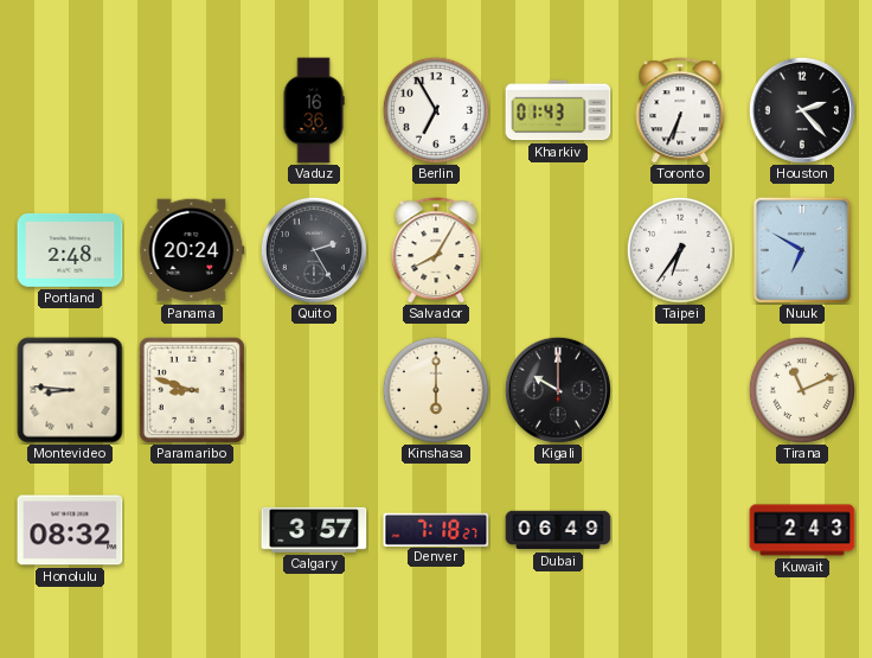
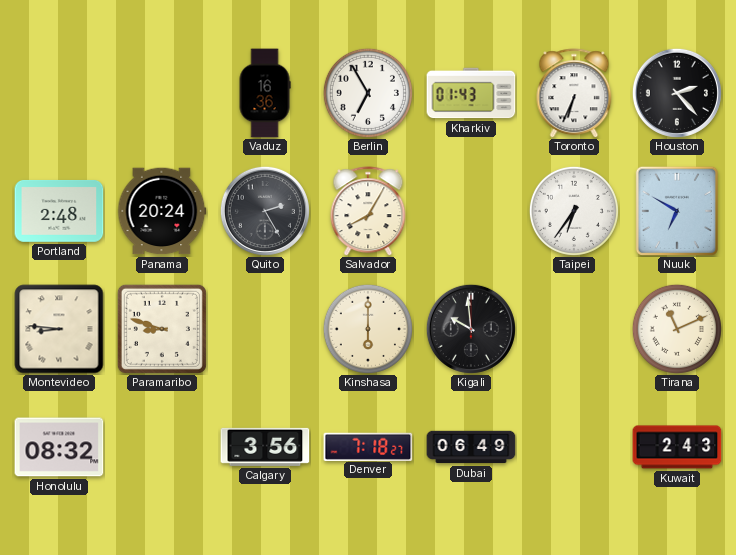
Kigali: 10:00 -> 9:59
Calgary: 3:57 -> 3:56
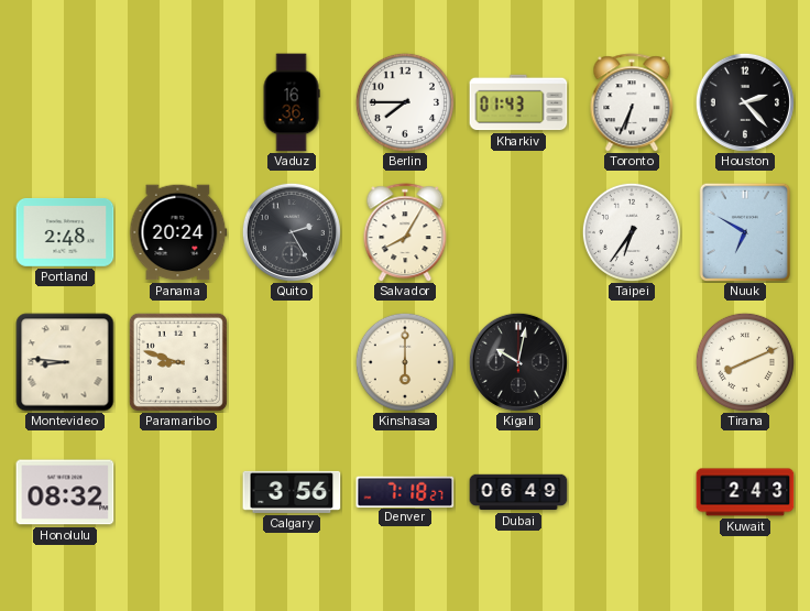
Berlin: 6:55 -> 7:45
Kigali: 9:59 -> 10:02
Tirana: 11:11 -> 8:11
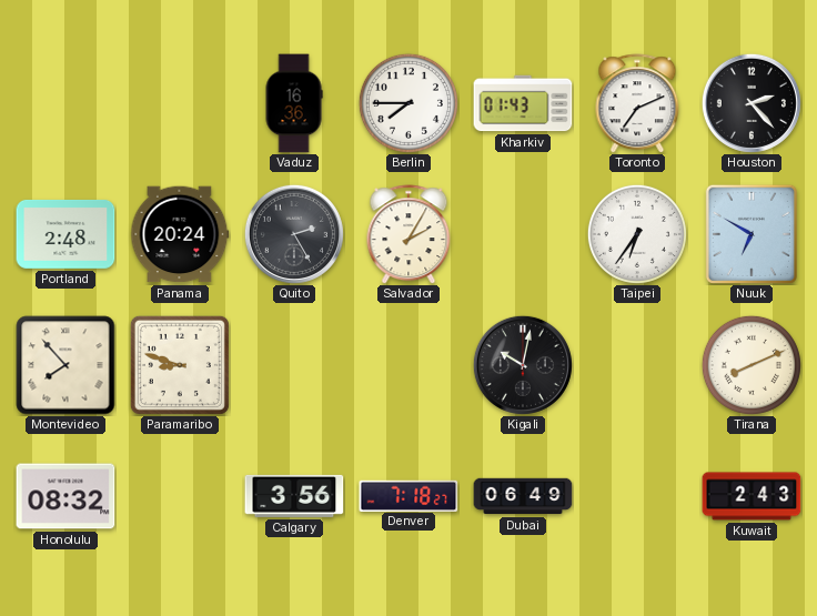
Toronto: 6:34 -> 7:11
Salvador: 8:05 -> 2:05
Montevideo: 8:46 -> 7:53
Kinshasa: 6:00 -> none
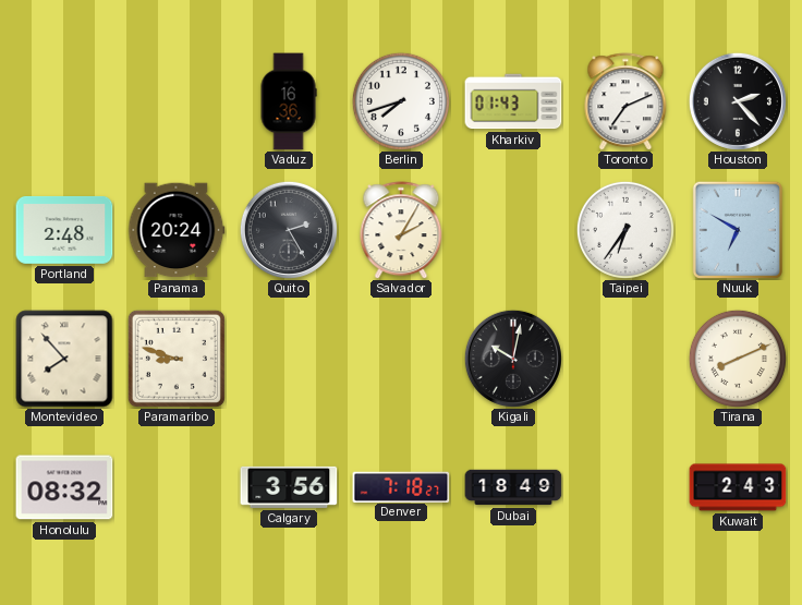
Berlin: 7:45 -> 7:42
Dubai: 06:49 -> 18:49
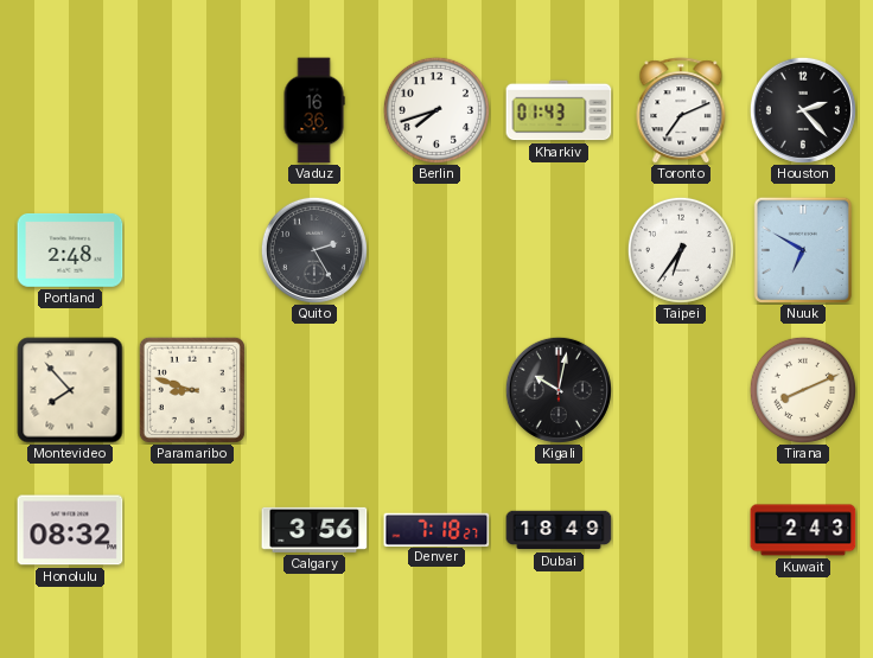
Panama: 20:24 -> none
Salvador: 2:05 -> none
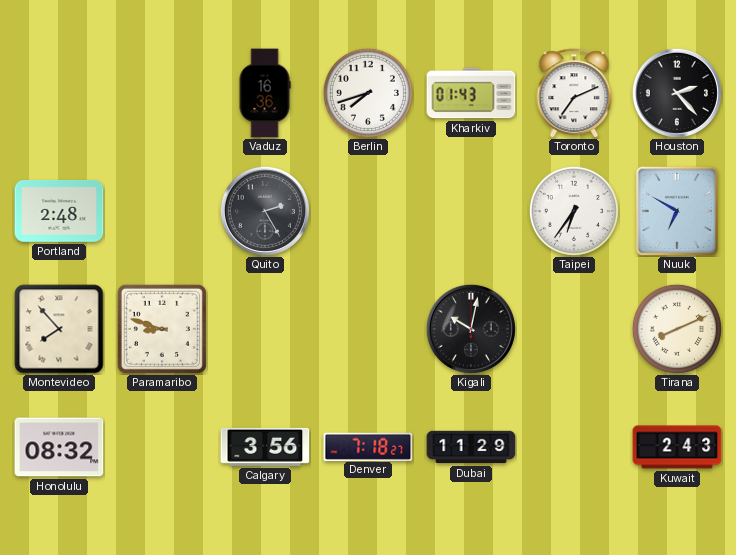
Dubai: 18:49 -> 11:29
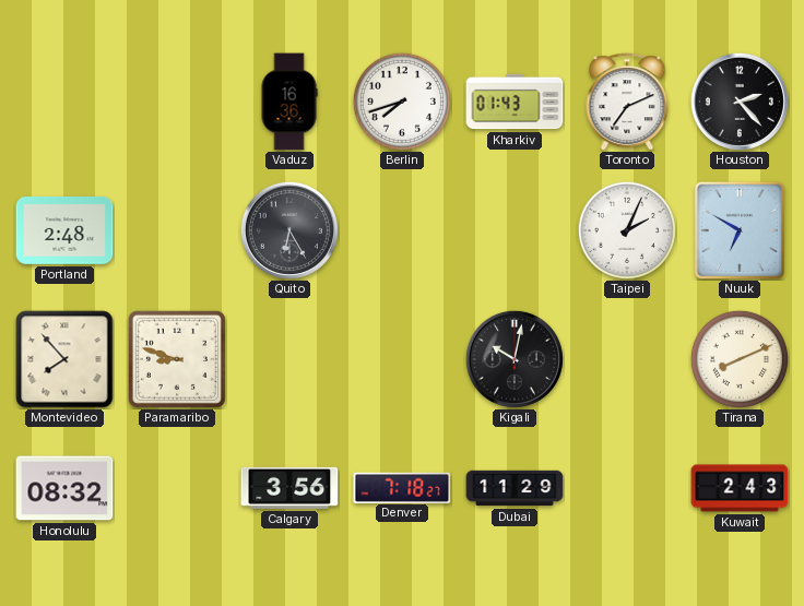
Quito: 2:25 -> 6:25
Taipei: 6:36 -> 2:04
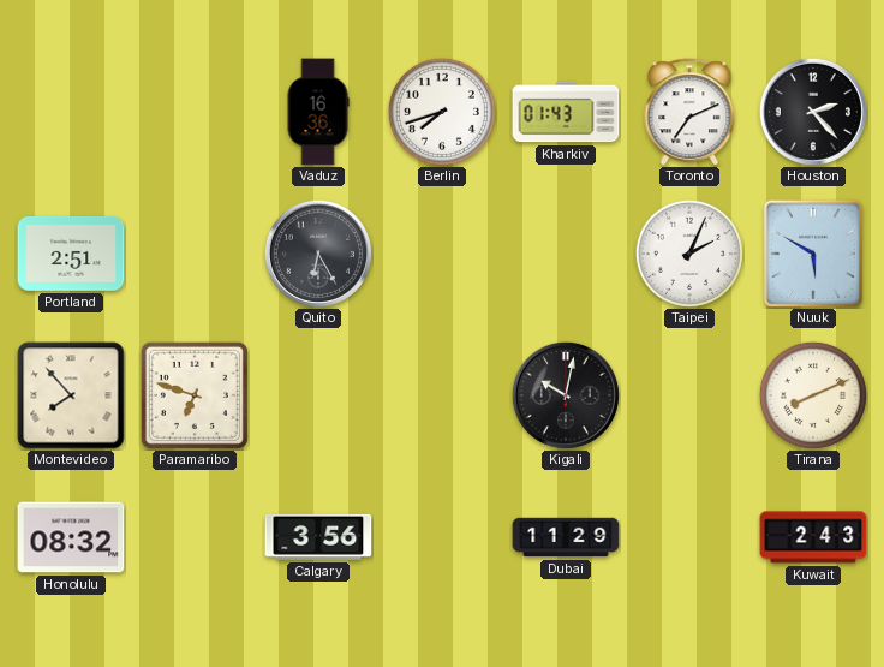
Portland: 2:48 -> 2:51
Nuuk: 6:50 -> 5:50
Paramaribo: 8:48 -> 6:48
Denver: 7:18 -> none
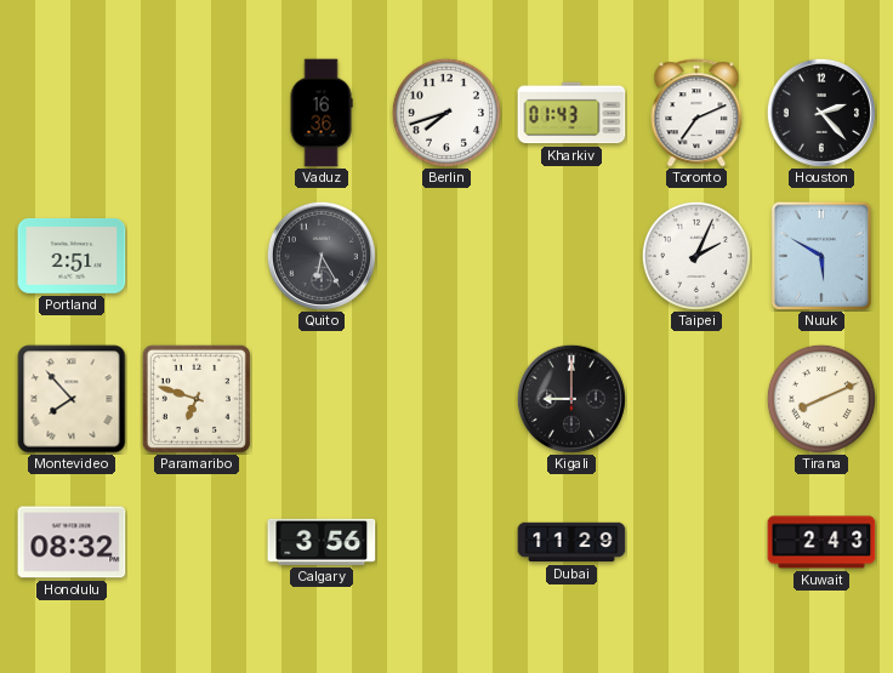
Kigali: 10:02 -> 9:00
